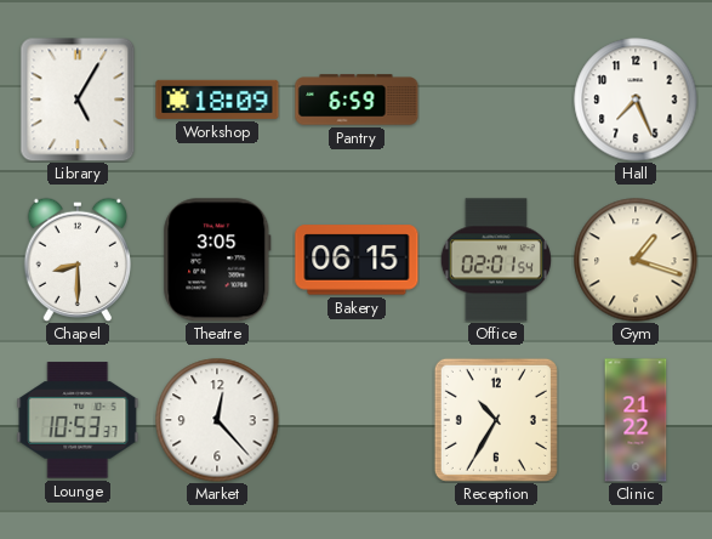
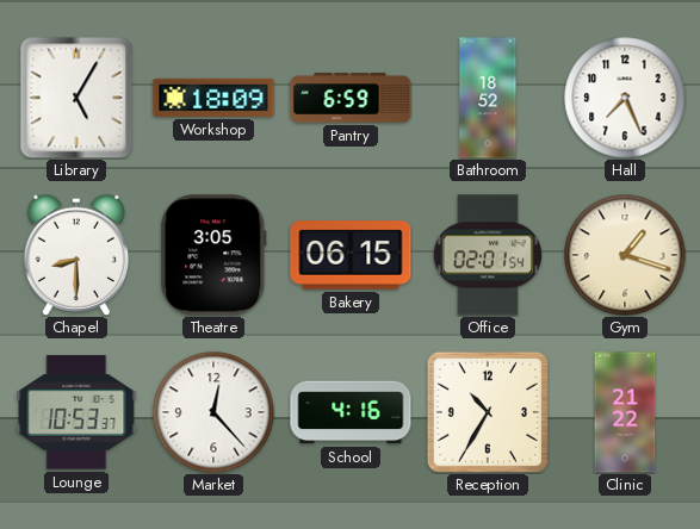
Bathroom: none -> 18:52
School: none -> 4:16
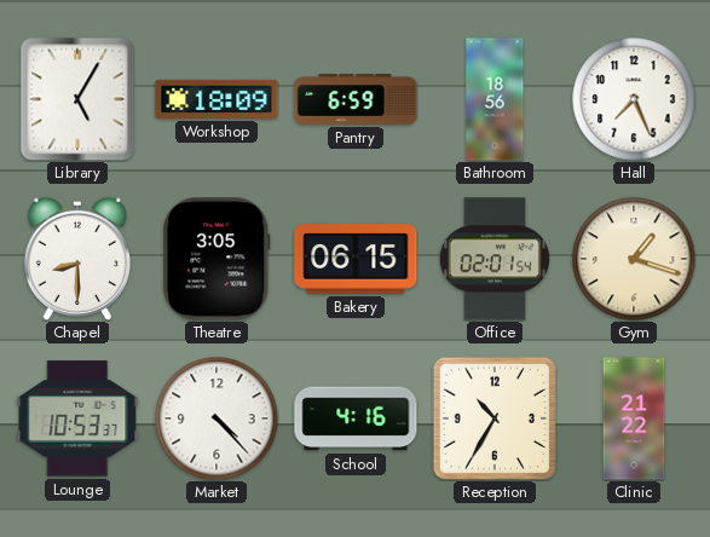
Bathroom: 18:52 -> 18:56
Market: 12:23 -> 4:23
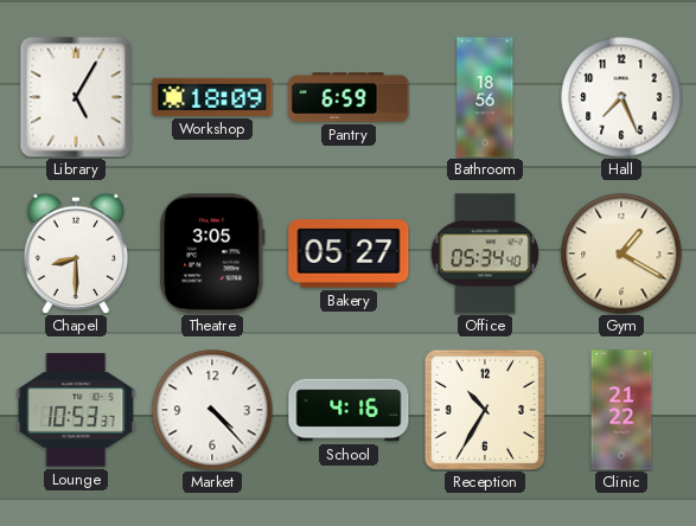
Bakery: 06:15 -> 05:27
Office: 02:01 -> 05:34
Gym: 1:18 -> 1:20
